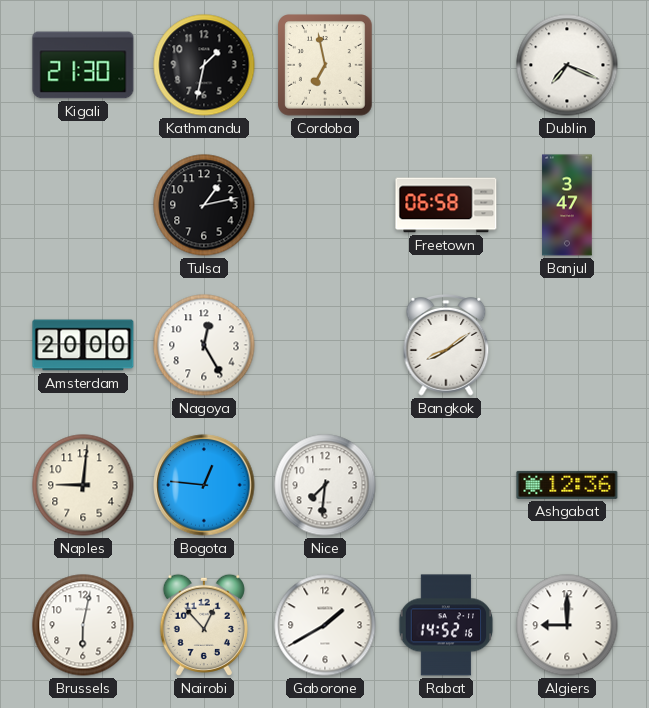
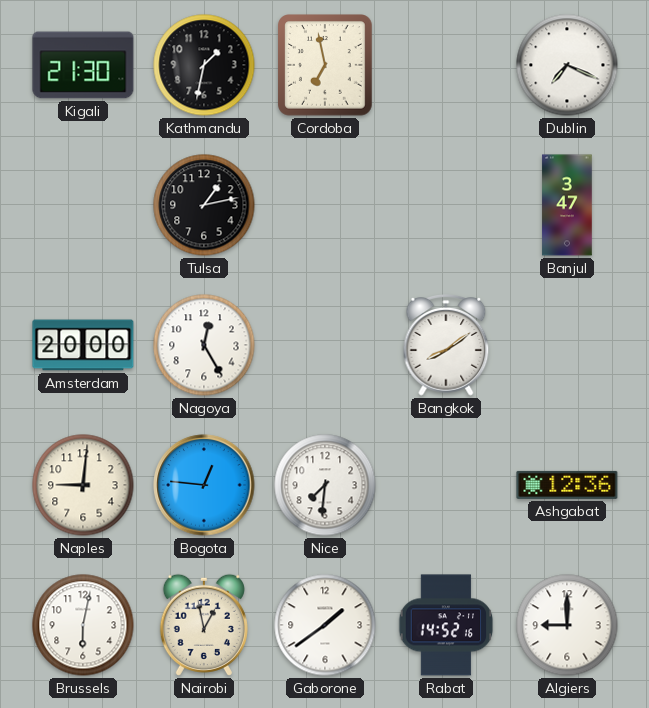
Freetown: 06:58 -> none
Nairobi: 12:53 -> 12:58
Gaborone: 1:40 -> 1:39
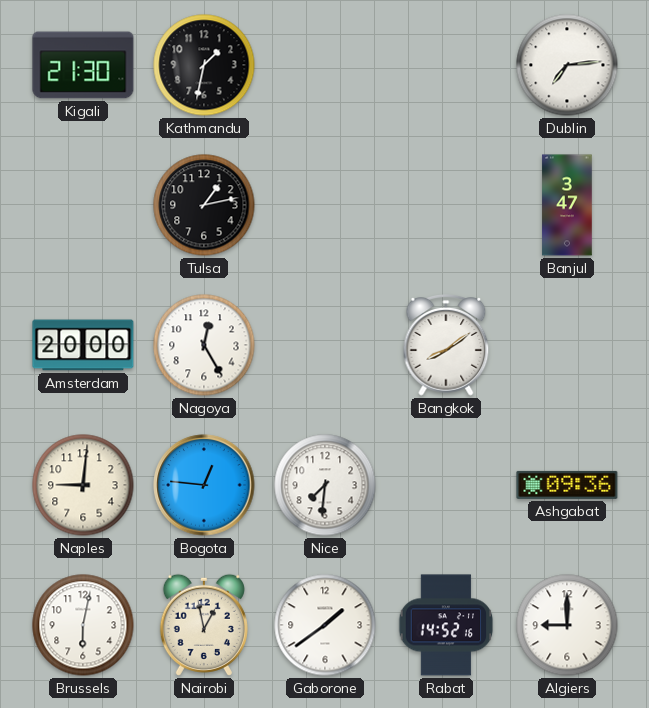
Cordoba: 6:58 -> none
Dublin: 7:19 -> 7:14
Ashgabat: 12:36 -> 09:36
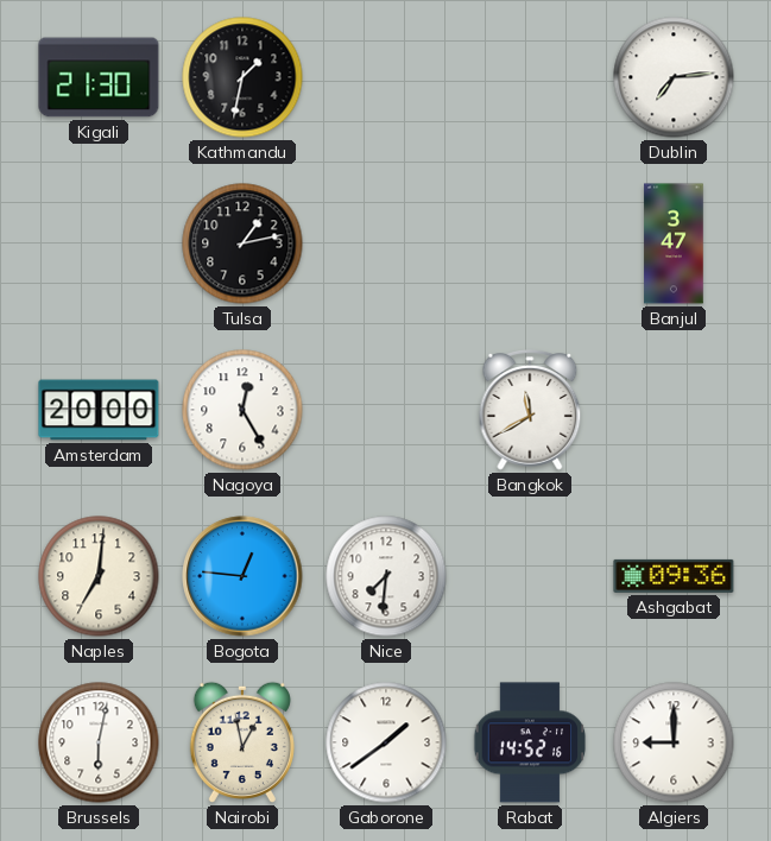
Bangkok: 8:09 -> 11:40
Naples: 9:01 -> 7:01
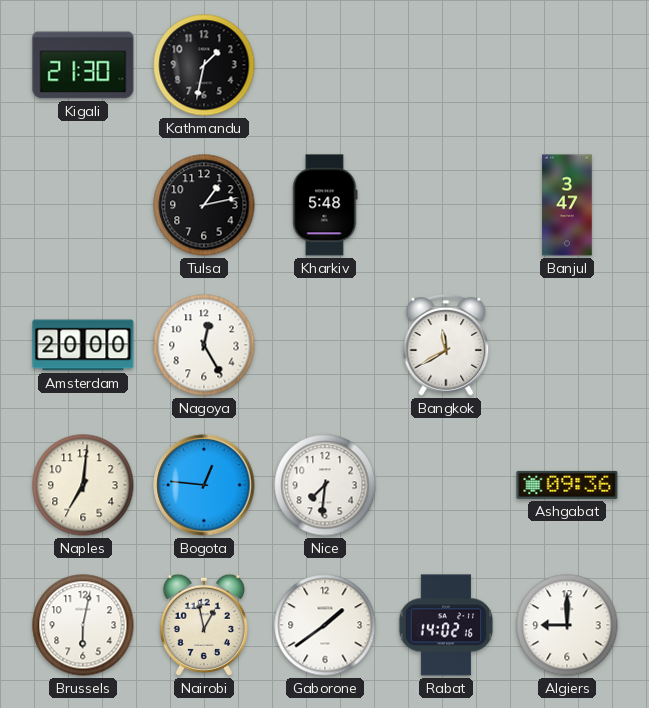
Dublin: 7:14 -> none
Kharkiv: none -> 5:48
Rabat: 14:52 -> 14:02
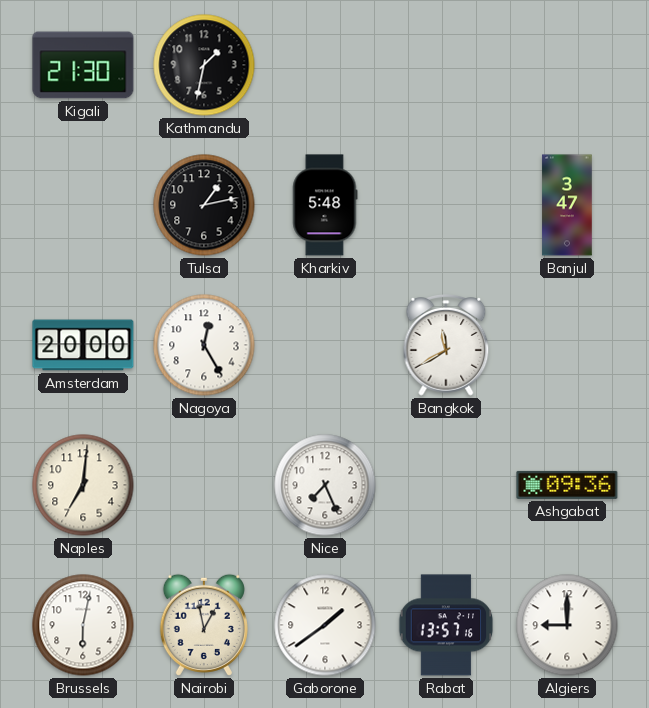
Bogota: 12:46 -> none
Nice: 7:31 -> 7:26
Rabat: 14:02 -> 13:57
